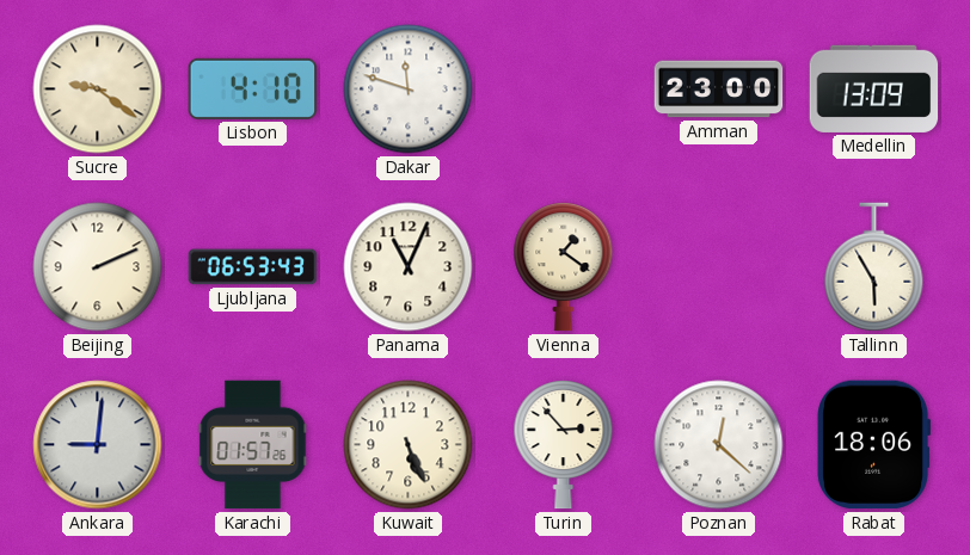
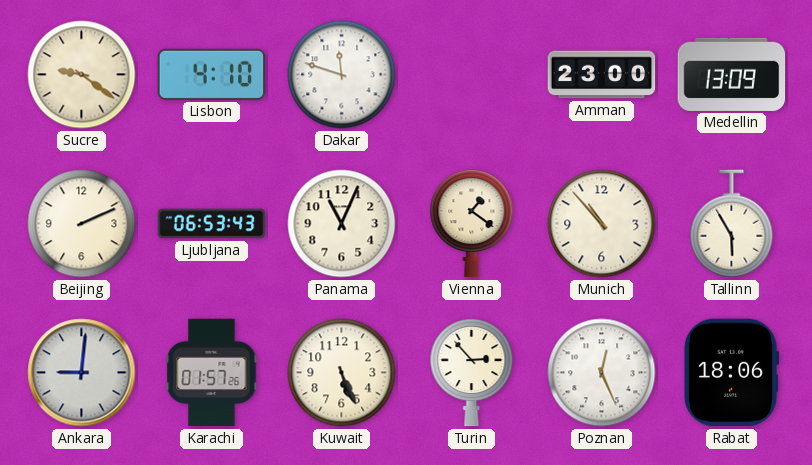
Munich: none -> 10:53
Poznan: 12:22 -> 12:26
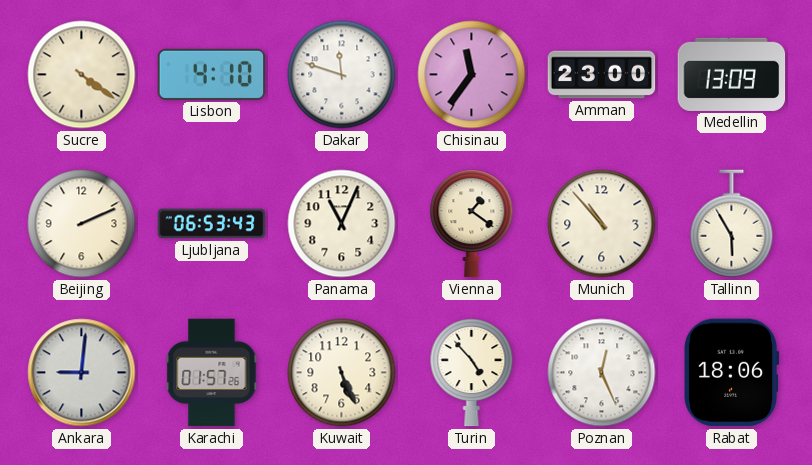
Sucre: 9:21 -> 4:21
Chisinau: none -> 11:36
Turin: 2:53 -> 4:53
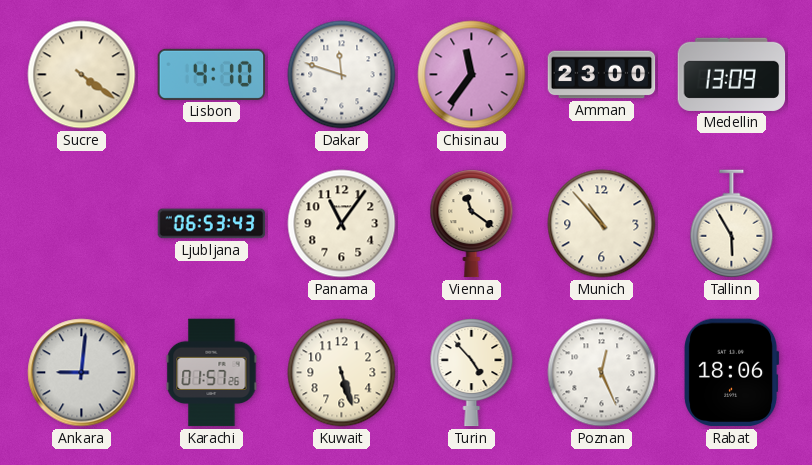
Beijing: 2:11 -> none
Panama: 11:04 -> 11:06
Vienna: 1:21 -> 11:21
Kuwait: 5:26 -> 5:27
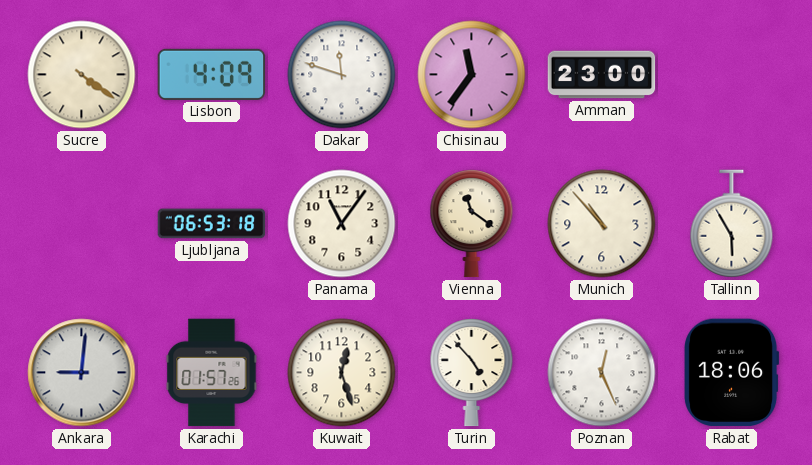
Lisbon: 4:10 -> 4:09
Medellin: 13:09 -> none
Ljubljana: 06:53:43 -> 06:53:18
Kuwait: 5:27 -> 12:27
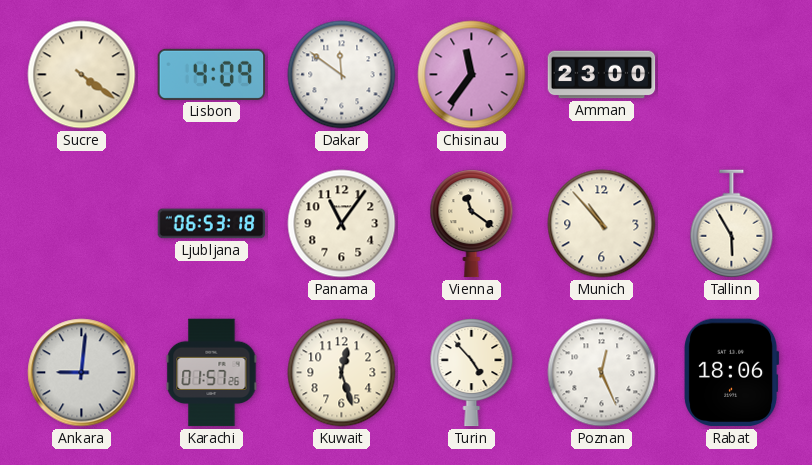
Dakar: 11:48 -> 11:51
